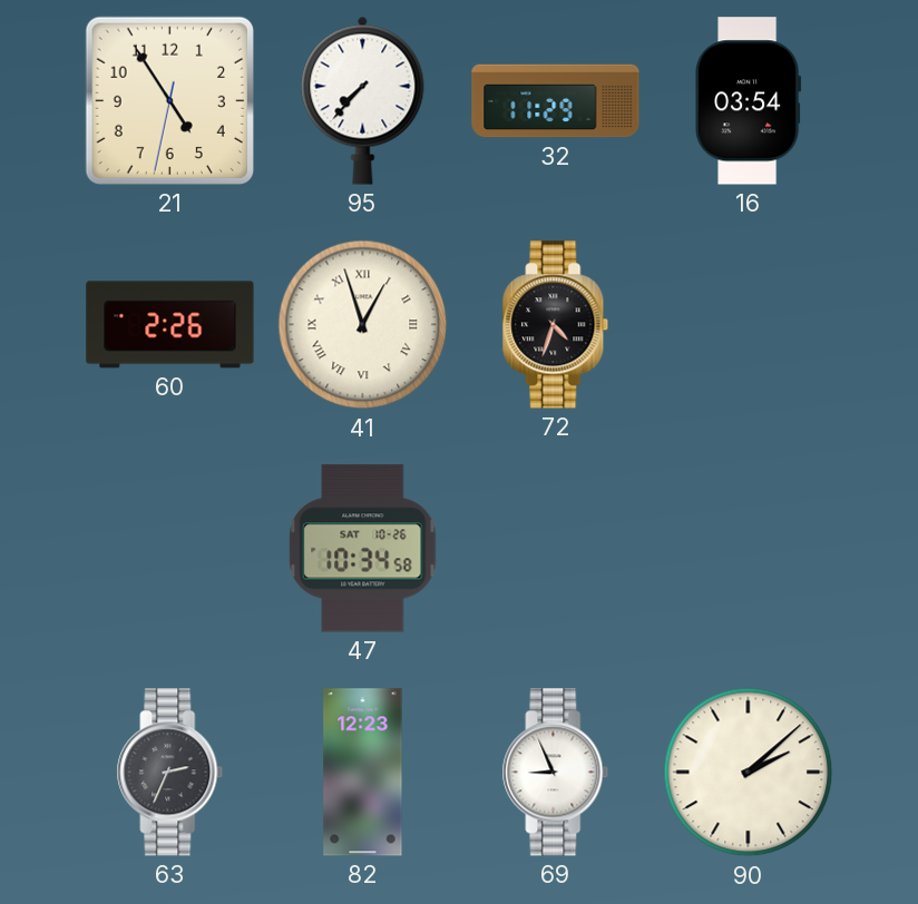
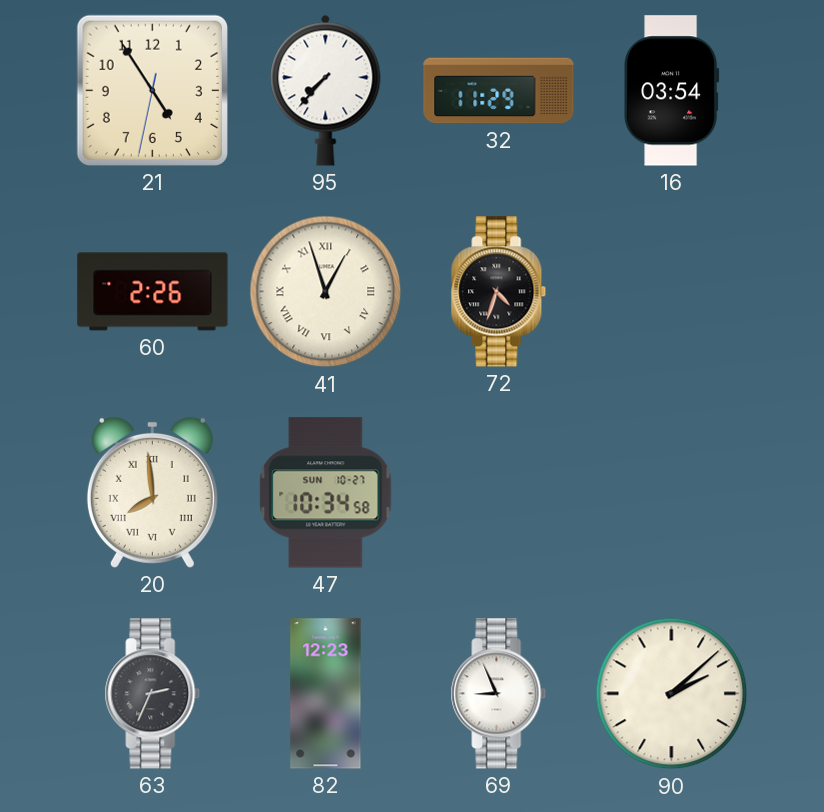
20: none -> 7:59
47 date: SAT 10-26 -> SUN 10-27
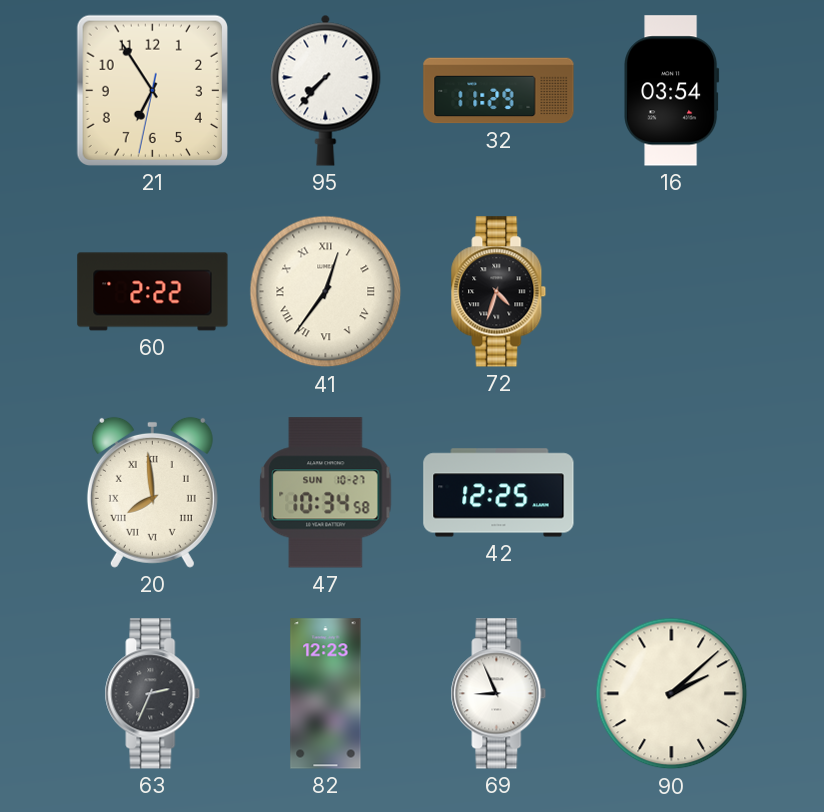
21: 4:54 -> 6:54
60: 2:26 -> 2:22
41: 12:57 -> 12:36
42: none -> 12:25
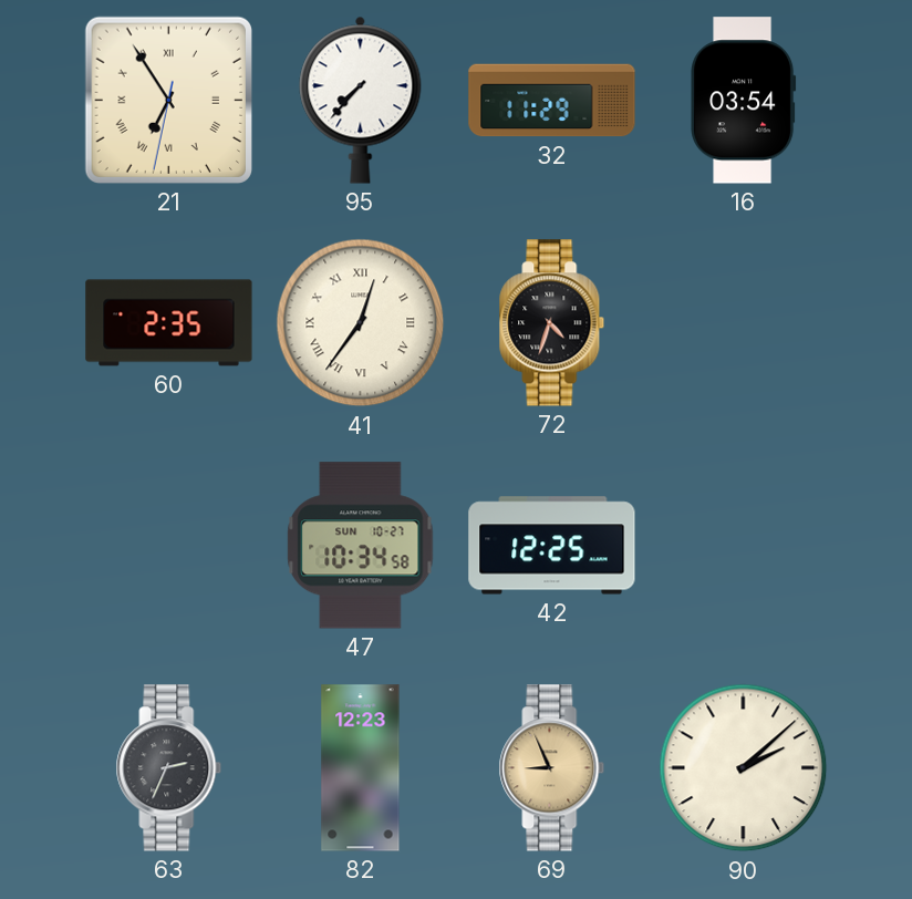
21 numerals: Arabic -> Roman
60: 2:22 -> 2:35
20: 7:59 -> none
69 dial: white -> champagne
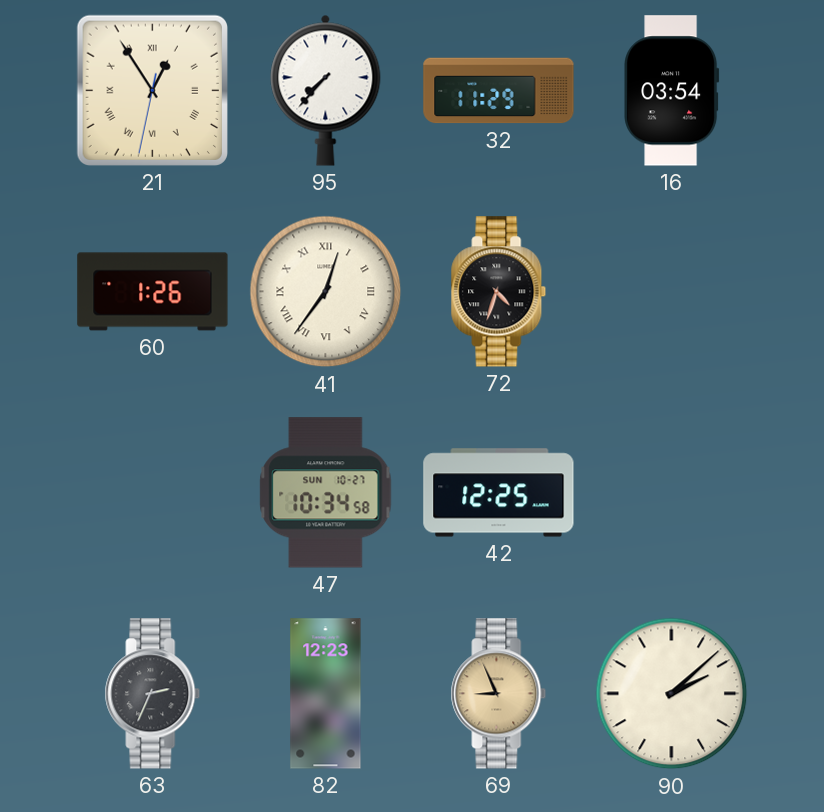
21: 6:54 -> 12:54
60: 2:35 -> 1:26
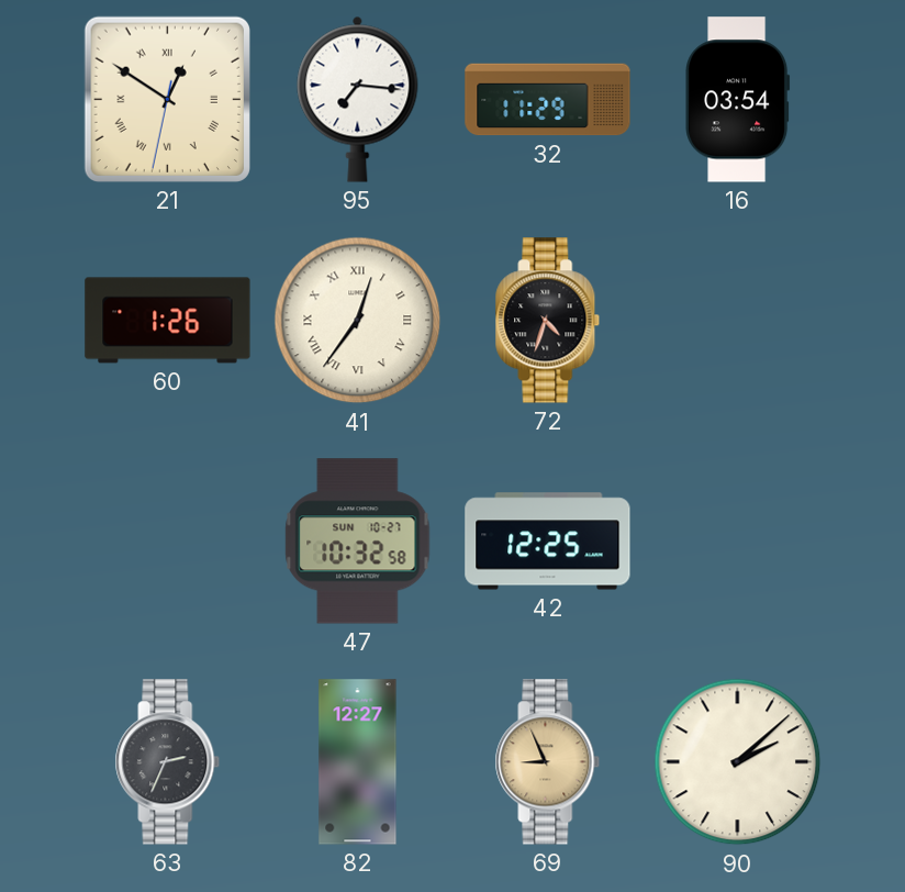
21: 12:54 -> 12:50
95: 7:37 -> 7:16
47: 10:34 -> 10:32
82: 12:23 -> 12:27
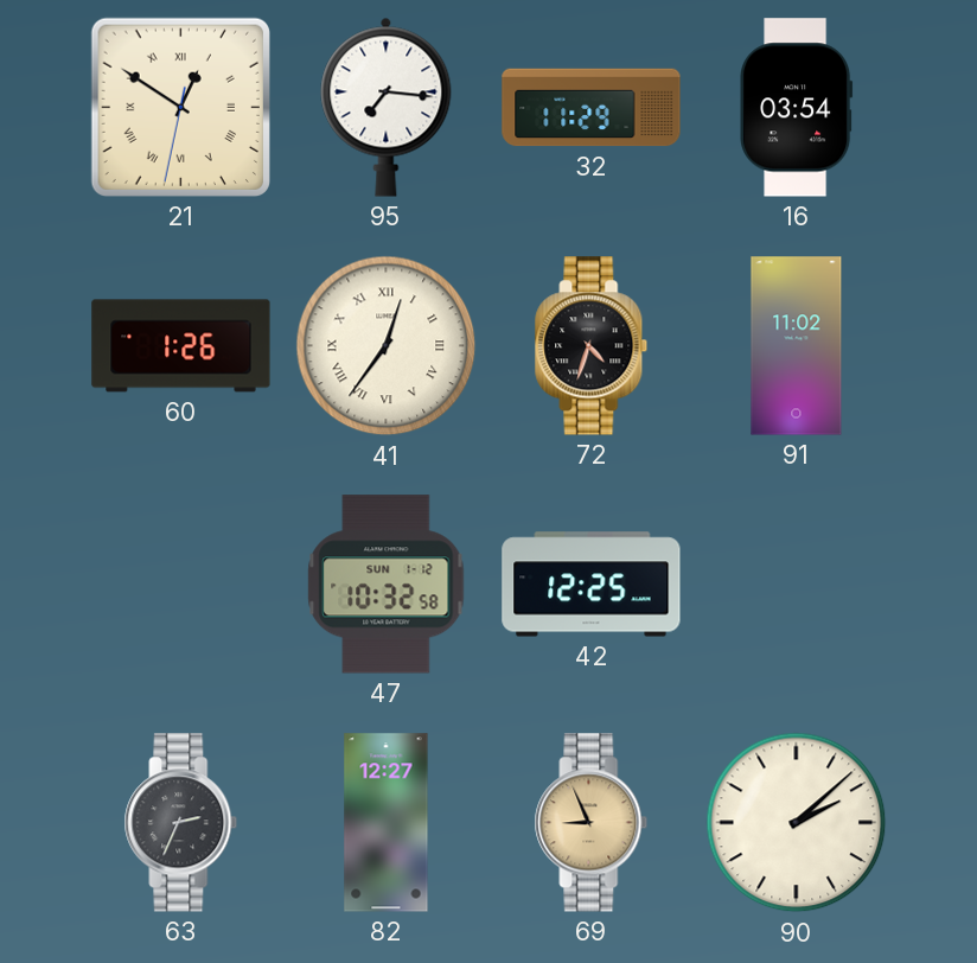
91: none -> 11:02
47 date: SUN 10-27 -> SUN 1-12
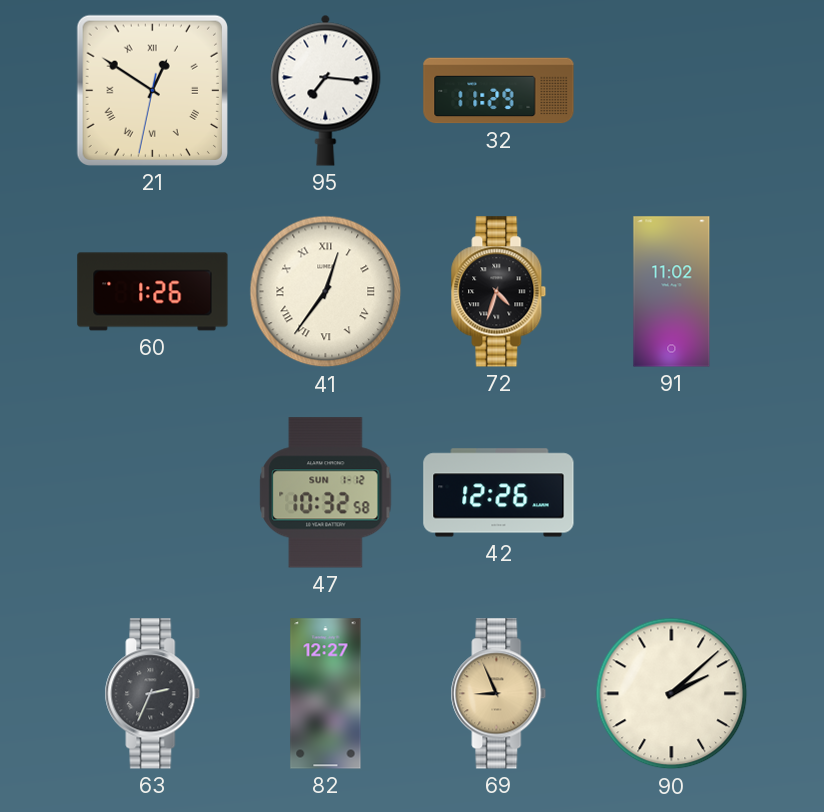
16: 03:54 -> none
42: 12:25 -> 12:26
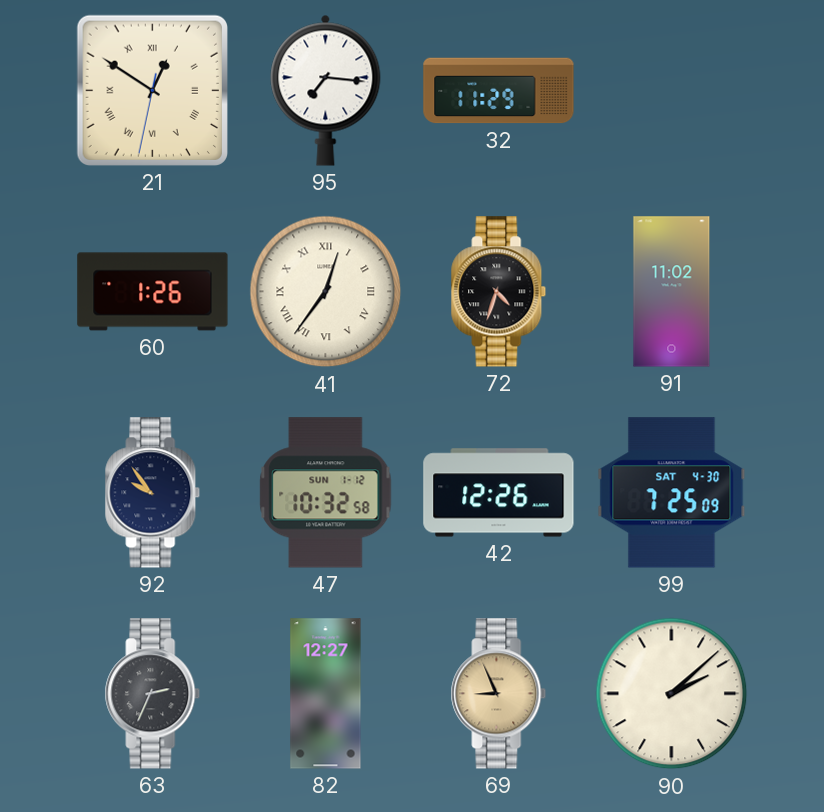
92: none -> 9:54
99: none -> 7:25
